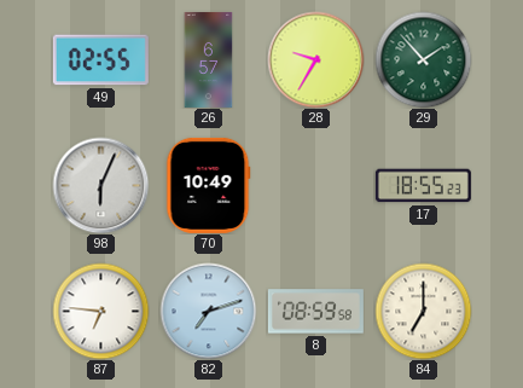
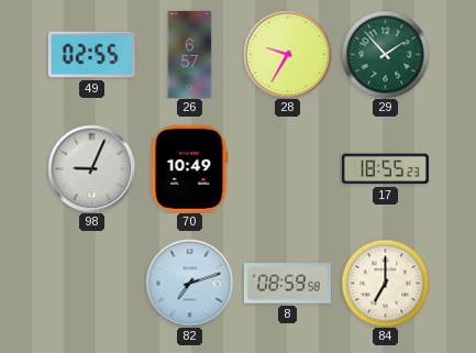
98: 6:04 -> 9:04
87: 6:46 -> none
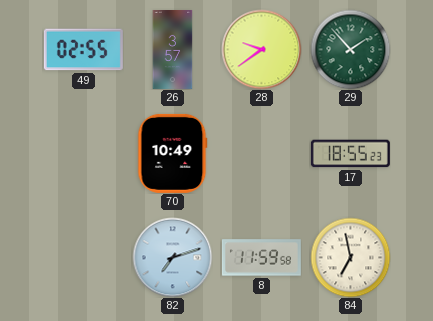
26: 6:57 -> 3:57
28: 9:35 -> 9:39
98: 9:04 -> none
8: 08:59 -> 11:59
84: 7:00 -> 6:58
